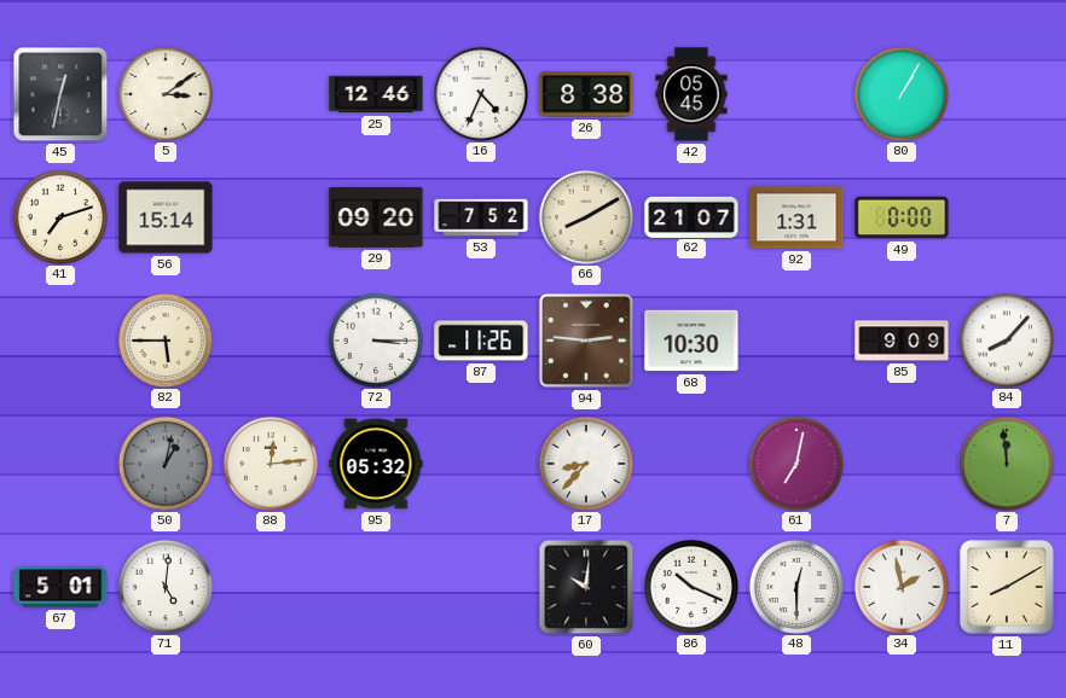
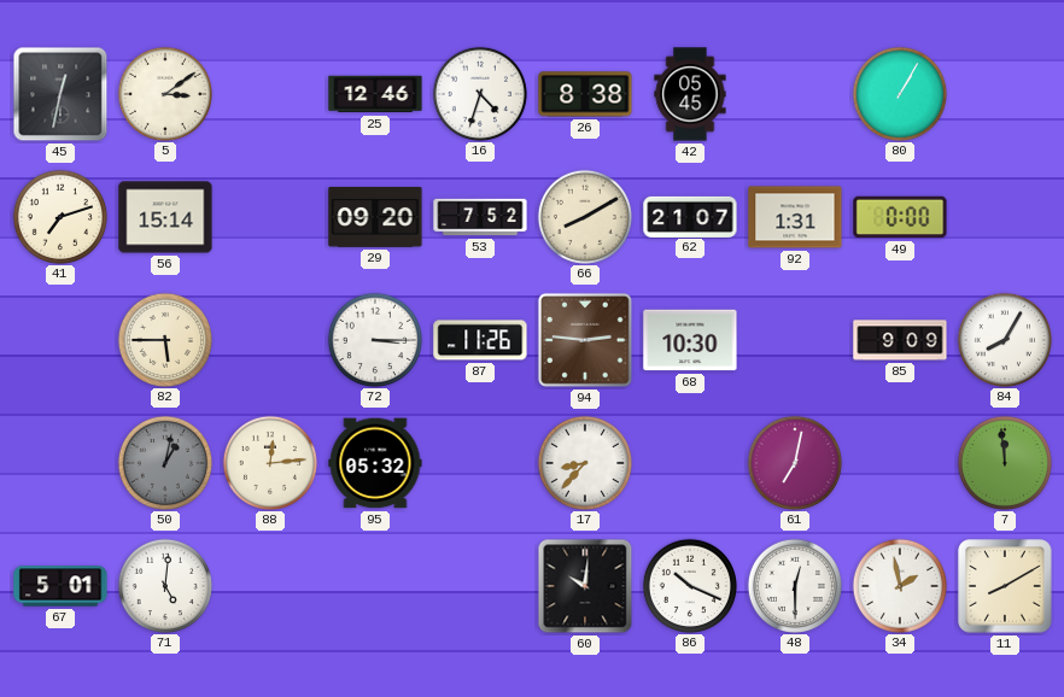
16: 4:34 -> 4:33
84: 8:07 -> 8:05
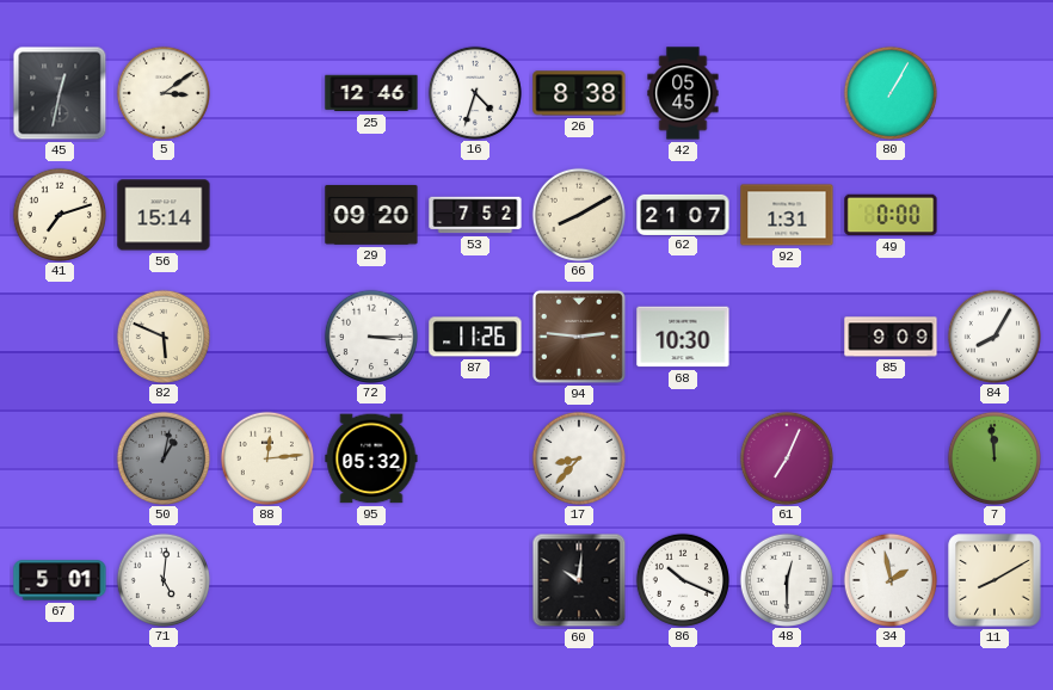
82: 5:45 -> 5:49
61: 7:02 -> 7:04
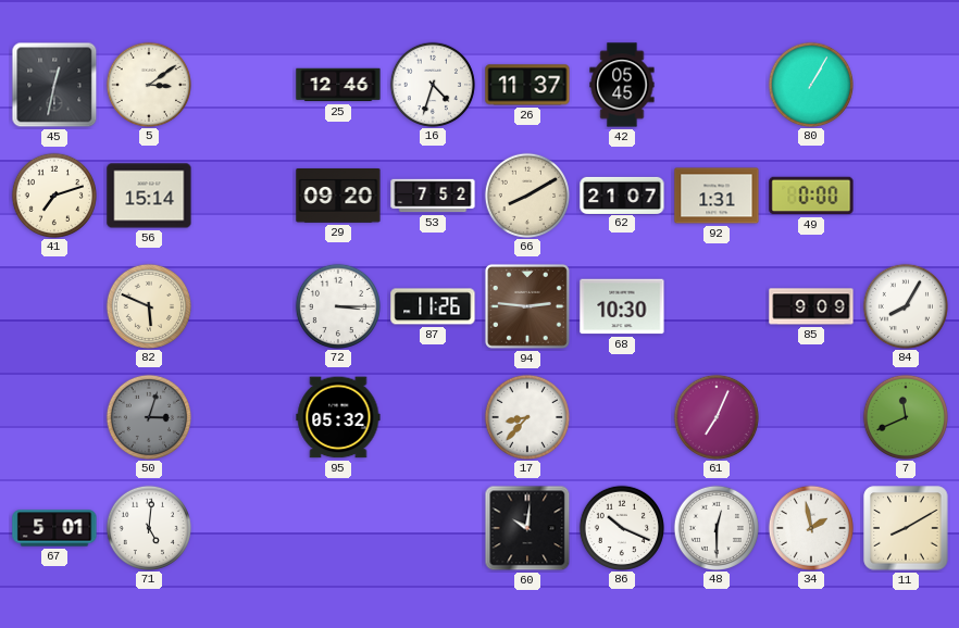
26: 8:38 -> 11:37
50: 1:02 -> 3:03
88: 12:14 -> none
7: 11:59 -> 11:41
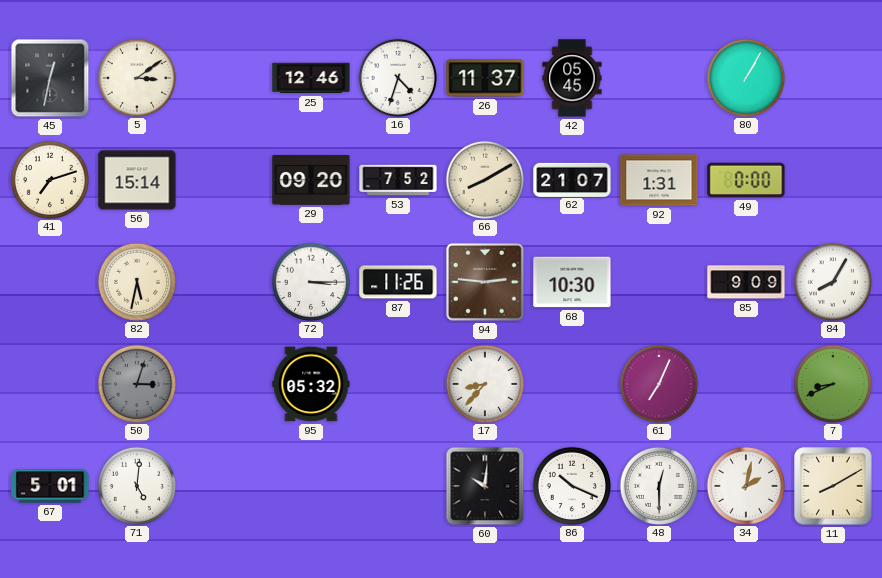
82: 5:49 -> 5:32
7: 11:41 -> 8:41
34: 1:58 -> 2:02
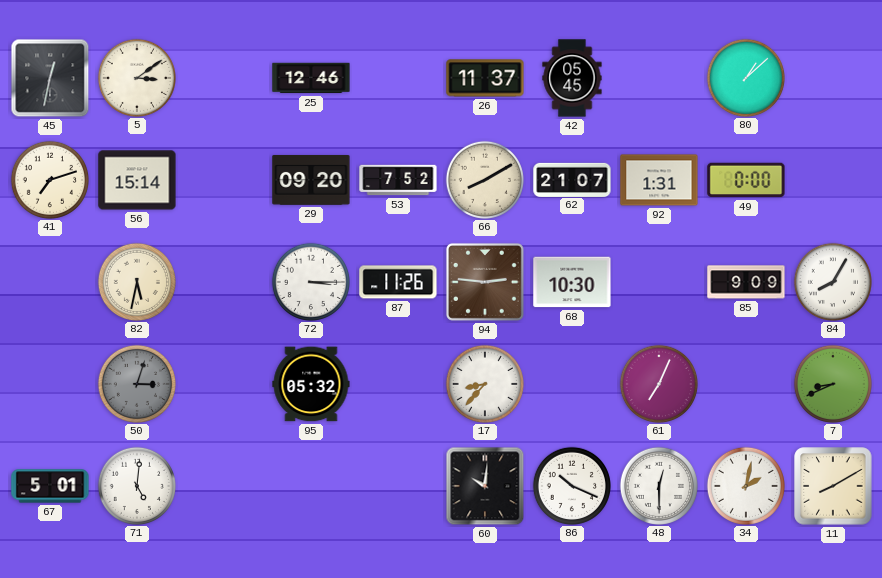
16: 4:33 -> none
80: 1:05 -> 1:08
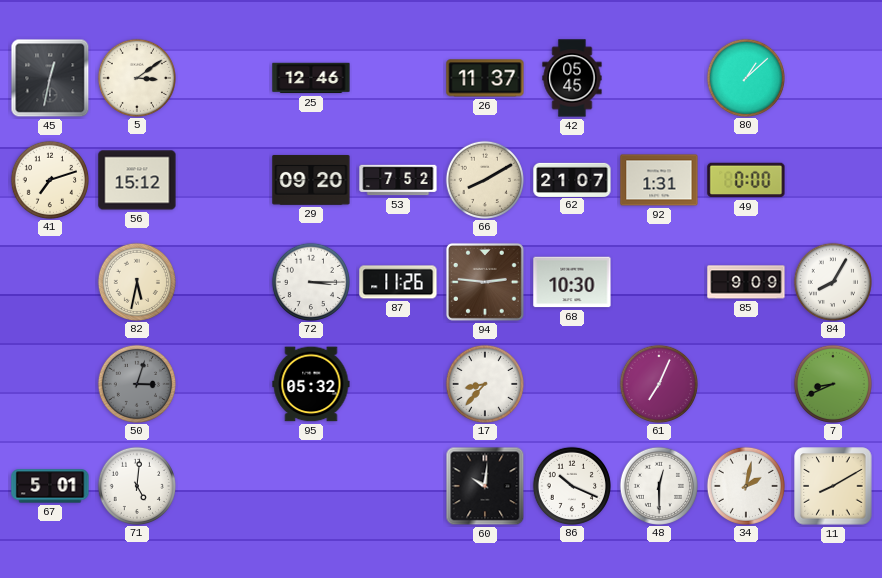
56: 15:14 -> 15:12
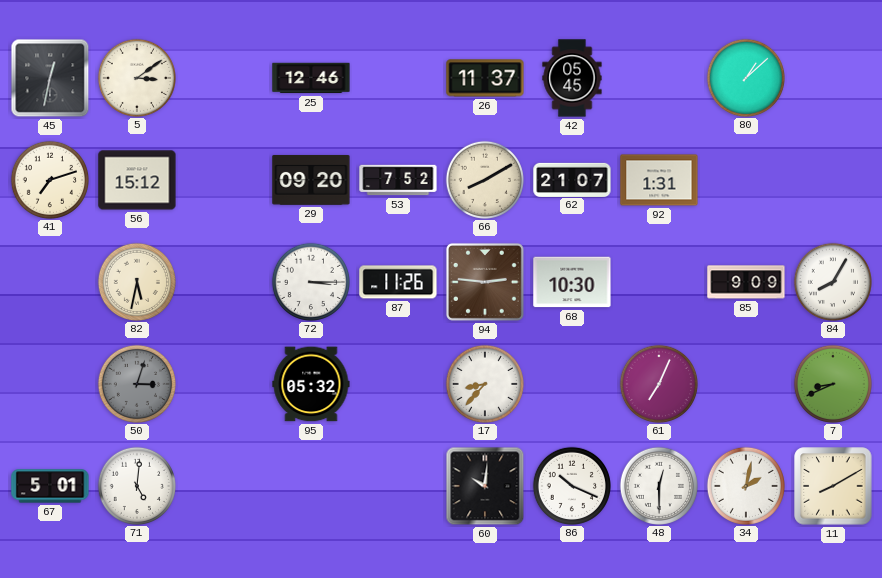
49: 0:00 -> none
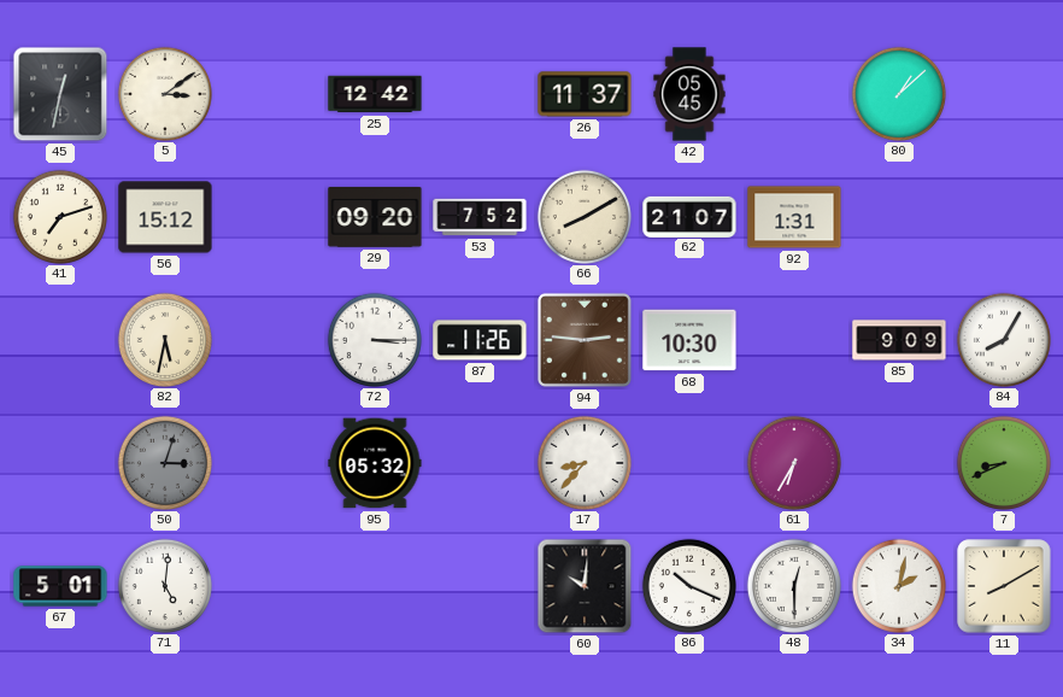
25: 12:46 -> 12:42
61: 7:04 -> 6:35
